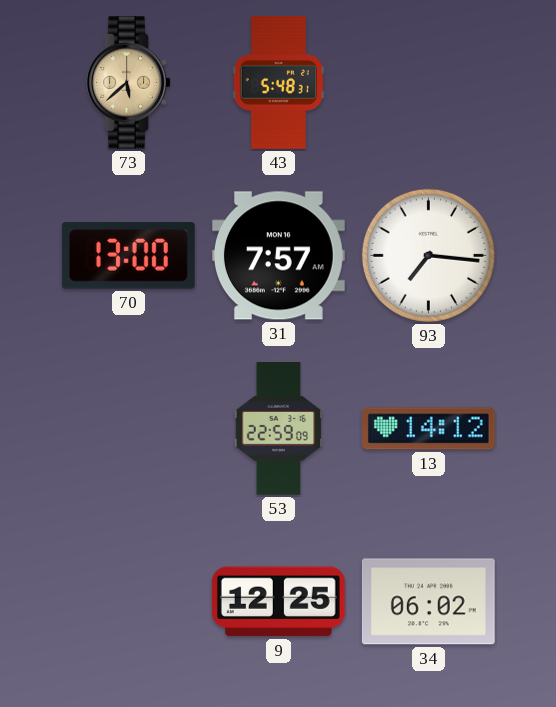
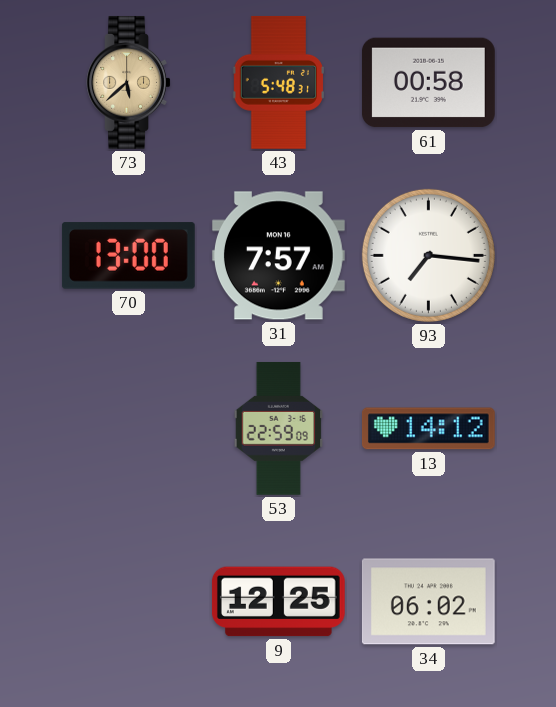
61: none -> 00:58
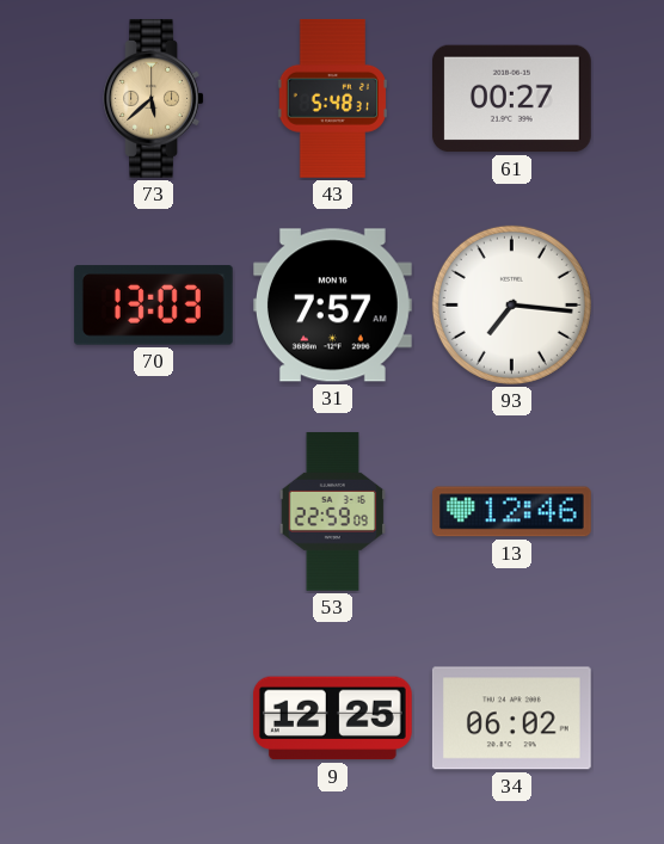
61: 00:58 -> 00:27
70: 13:00 -> 13:03
13: 14:12 -> 12:46
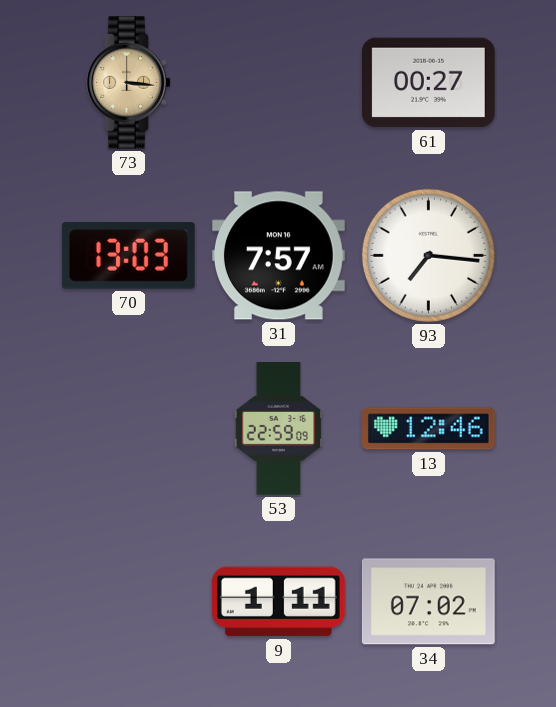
73: 5:38 -> 3:16
43: 5:48 -> none
9: 12:25 -> 1:11
34: 06:02 -> 07:02
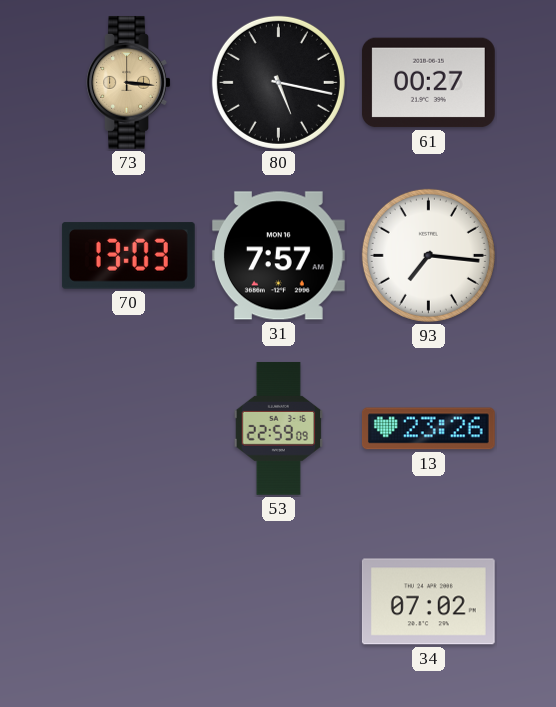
80: none -> 5:17
13: 12:46 -> 23:26
9: 1:11 -> none
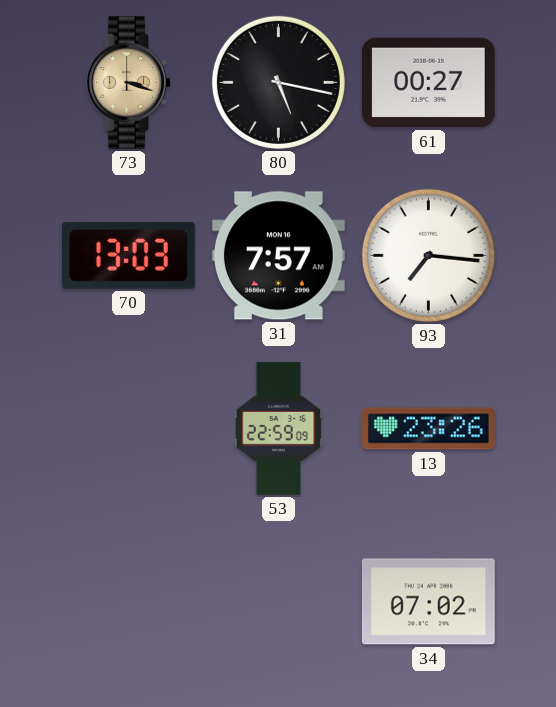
73: 3:16 -> 3:18
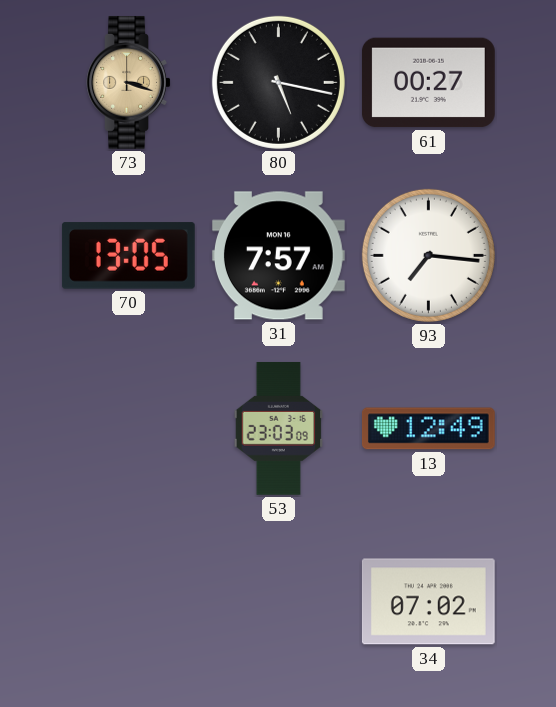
70: 13:03 -> 13:05
53: 22:59 -> 23:03
13: 23:26 -> 12:49
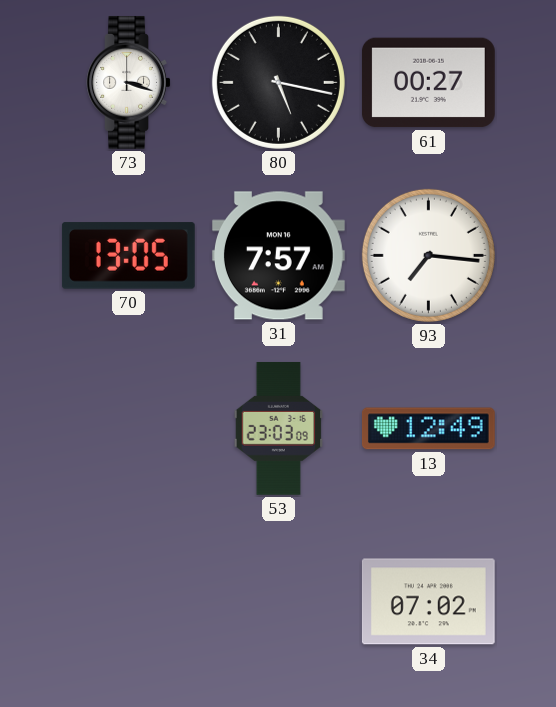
73 dial: champagne -> white
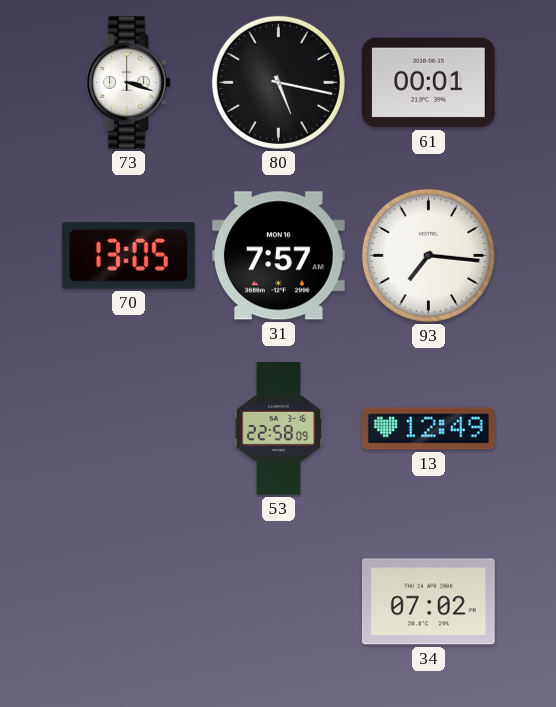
61: 00:27 -> 00:01
53: 23:03 -> 22:58
